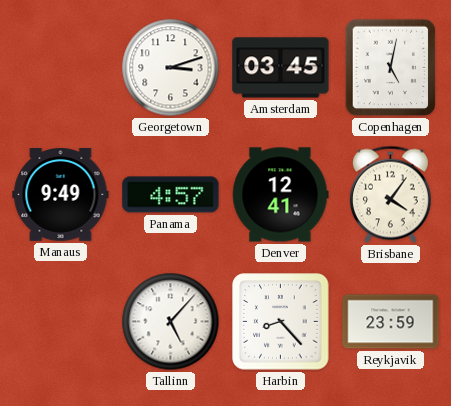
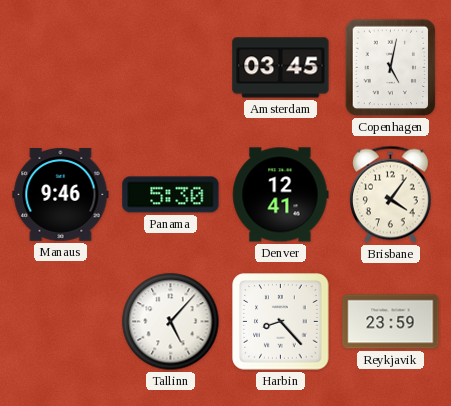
Georgetown: 3:12 -> none
Manaus: 9:49 -> 9:46
Panama: 4:57 -> 5:30
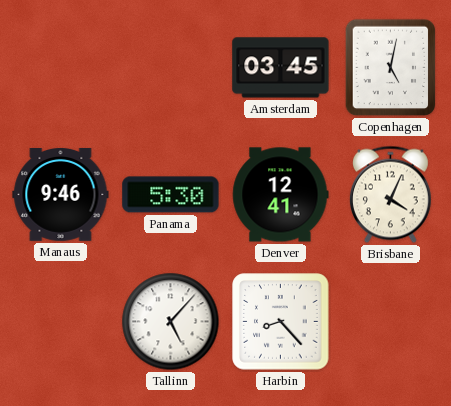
Brisbane: 4:06 -> 4:04
Reykjavik: 23:59 -> none
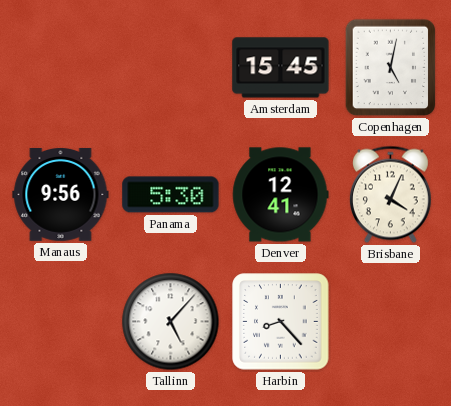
Amsterdam: 03:45 -> 15:45
Manaus: 9:46 -> 9:56
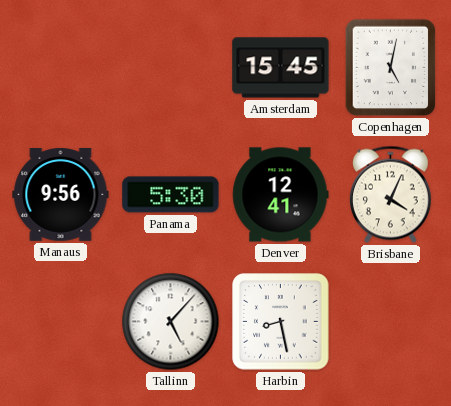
Harbin: 8:23 -> 8:28
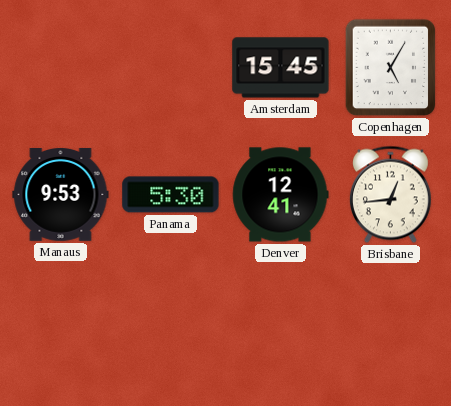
Copenhagen: 5:02 -> 5:05
Manaus: 9:56 -> 9:53
Brisbane: 4:04 -> 12:44
Tallinn: 5:07 -> none
Harbin: 8:28 -> none
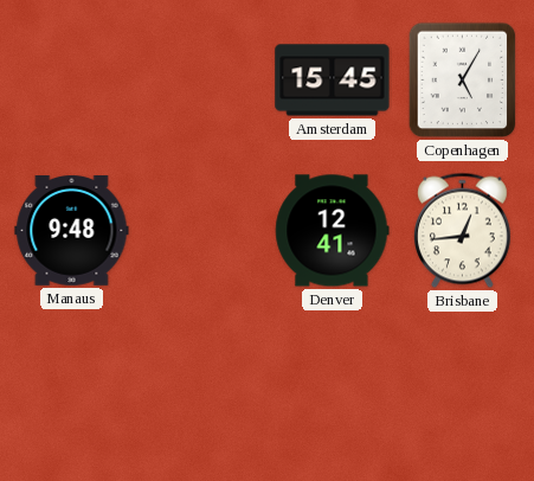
Manaus: 9:53 -> 9:48
Panama: 5:30 -> none
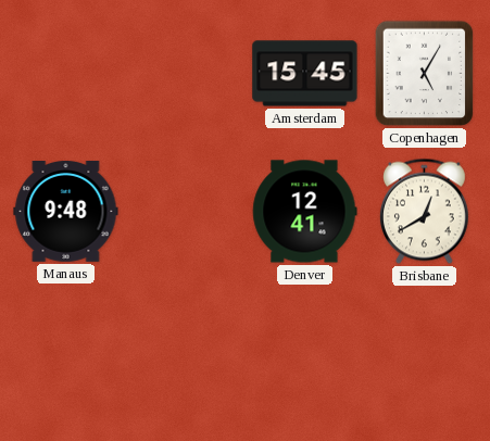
Brisbane: 12:44 -> 12:40
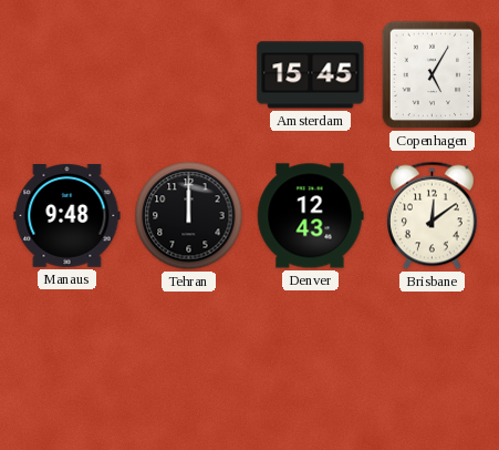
Tehran: none -> 12:00
Denver: 12:41 -> 12:43
Brisbane: 12:40 -> 12:09
